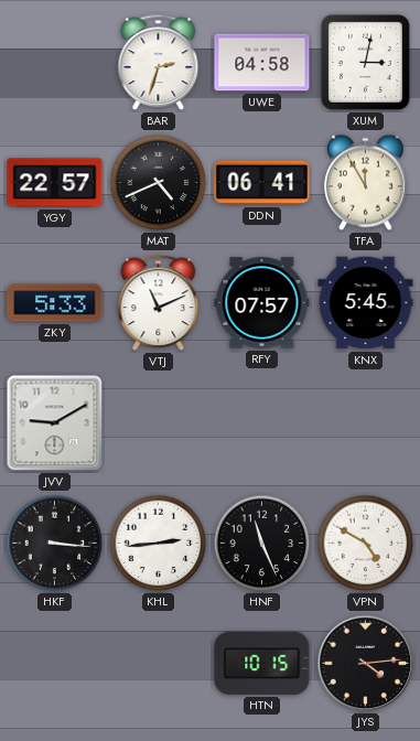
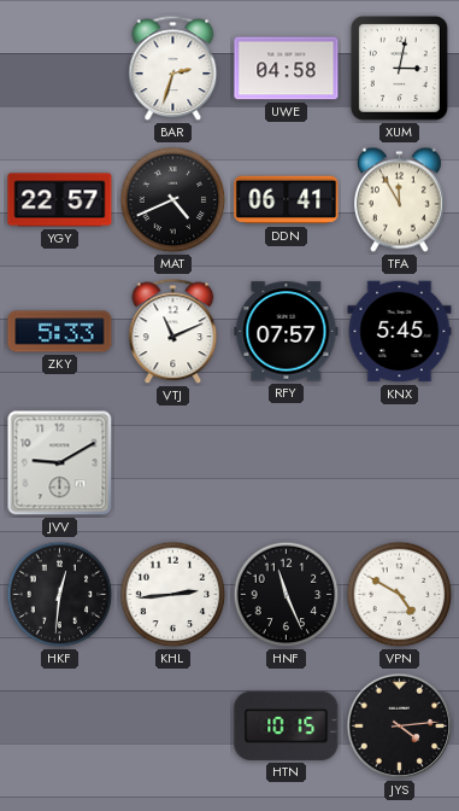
HKF: 3:16 -> 12:31
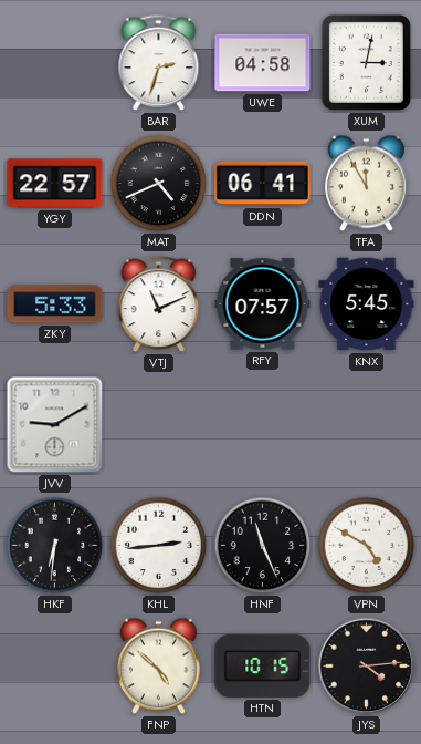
HKF: 12:31 -> 6:31
FNP: none -> 4:52
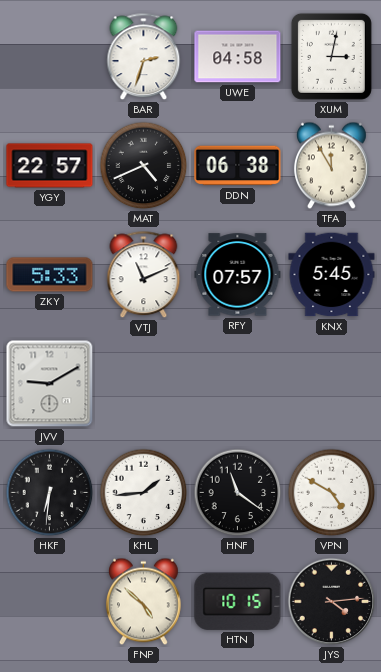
DDN: 06:41 -> 06:38
KHL: 2:44 -> 1:44
HNF: 11:26 -> 11:21
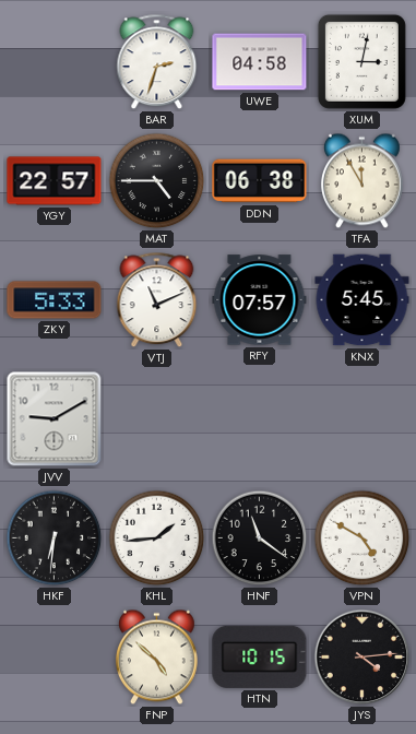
MAT: 4:41 -> 4:45
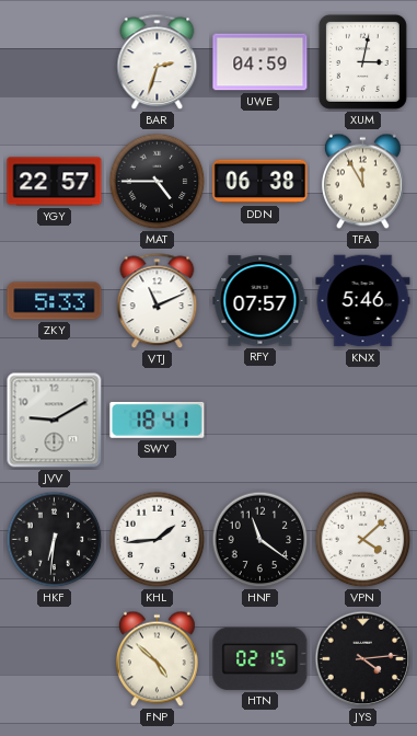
UWE: 04:58 -> 04:59
KNX: 5:45 -> 5:46
SWY: none -> 18:41
VPN: 4:50 -> 4:08
HTN: 10:15 -> 02:15
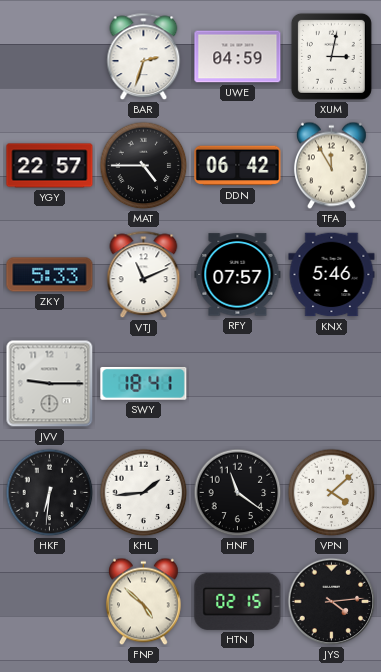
DDN: 06:38 -> 06:42
JVV: 9:10 -> 9:15
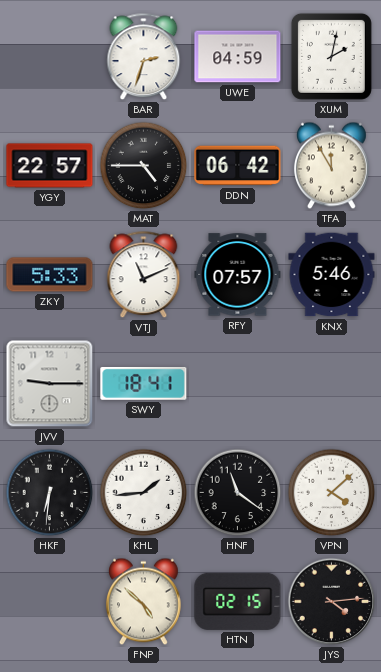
XUM: 3:02 -> 2:02
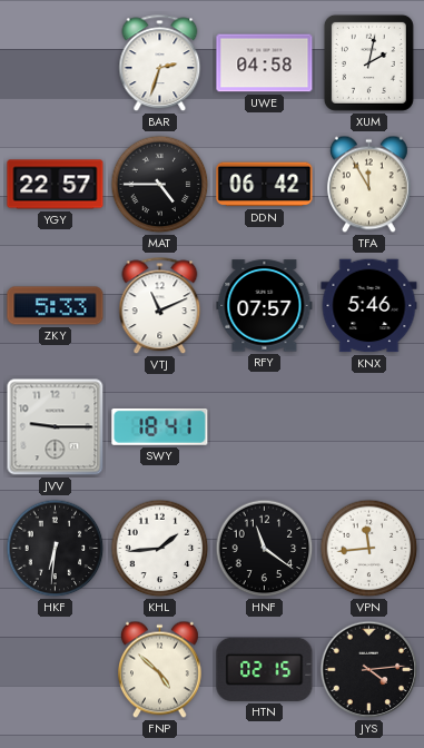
UWE: 04:59 -> 04:58
VPN: 4:08 -> 11:44
